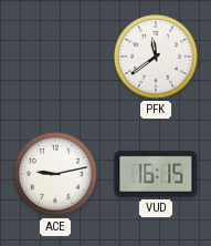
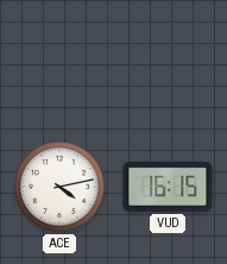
PFK: 11:39 -> none
ACE: 9:13 -> 4:13
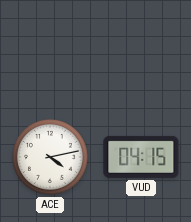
VUD: 16:15 -> 04:15
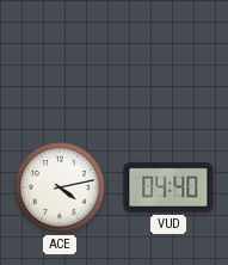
VUD: 04:15 -> 04:40
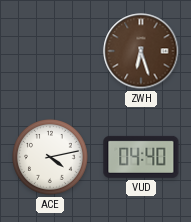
ZWH: none -> 6:27
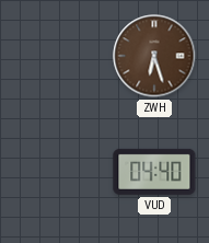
ACE: 4:13 -> none
